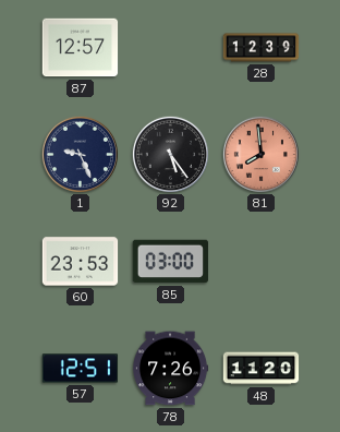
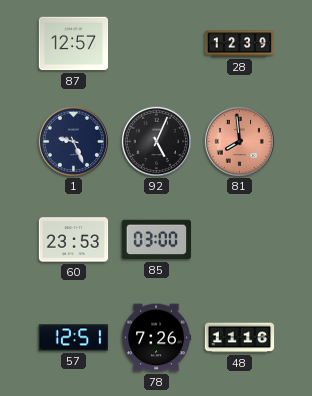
92: 5:24 -> 5:04
48: 11:20 -> 11:16
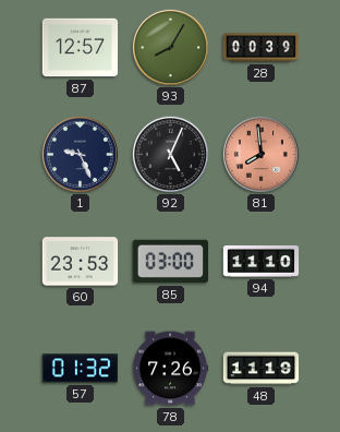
93: none -> 8:05
28: 12:39 -> 00:39
94: none -> 11:10
57: 12:51 -> 01:32
48: 11:16 -> 11:19
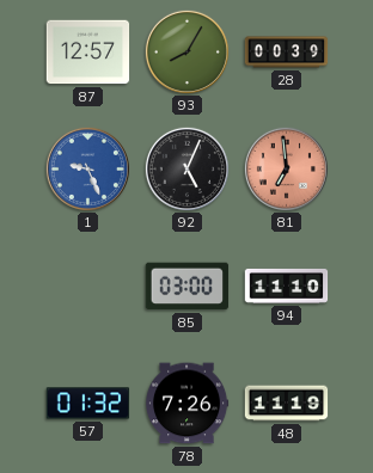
1 dial: navy -> blue
81: 7:59 -> 6:59
60: 23:53 -> none
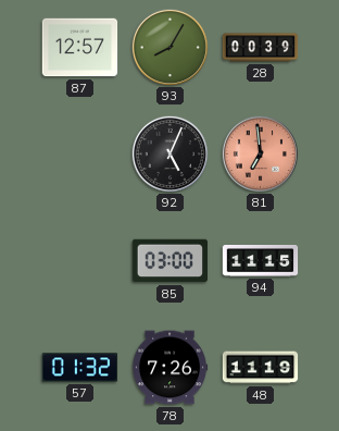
1: 9:26 -> none
94: 11:10 -> 11:15
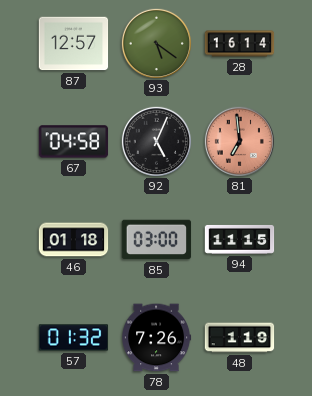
93: 8:05 -> 5:21
28: 00:39 -> 16:14
67: none -> 04:58
46: none -> 01:18
48: 11:19 -> 1:19
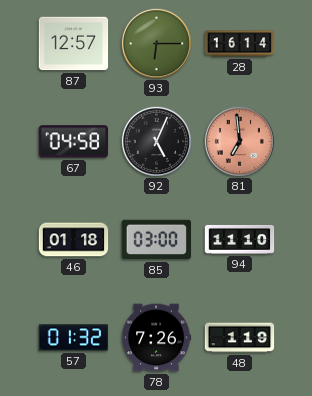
93: 5:21 -> 6:15
94: 11:15 -> 11:10
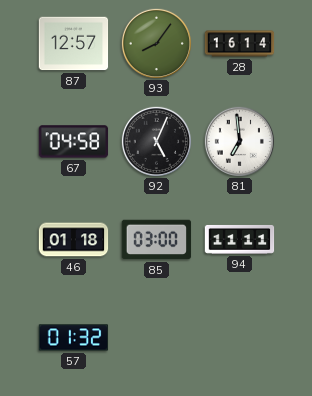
93: 6:15 -> 8:06
81 dial: salmon -> white
94: 11:10 -> 11:11
78: 7:26 -> none
48: 1:19 -> none
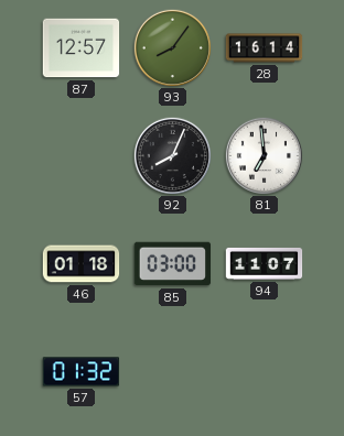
67: 04:58 -> none
92: 5:04 -> 8:04
94: 11:11 -> 11:07
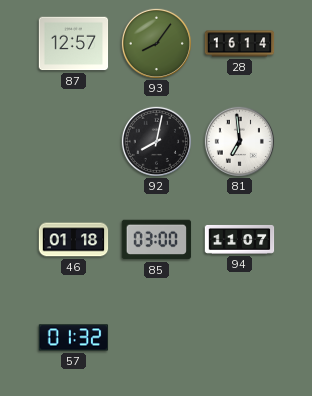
92: 8:04 -> 8:02
